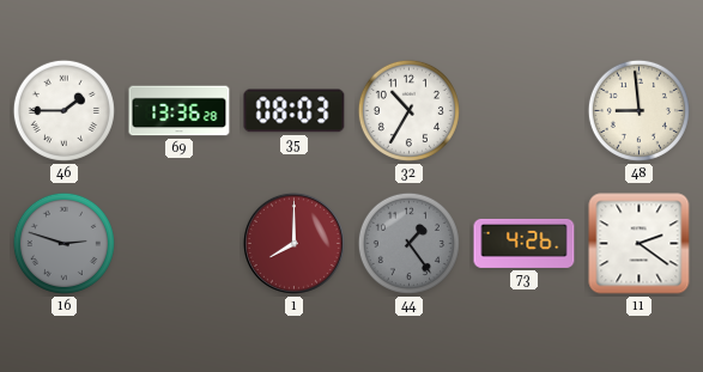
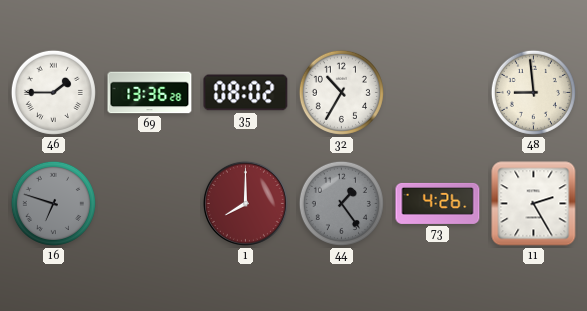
35: 08:03 -> 08:02
16: 2:48 -> 6:48
11: 2:21 -> 2:25
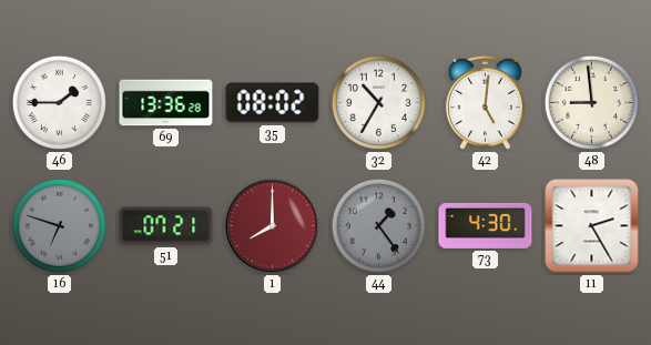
42: none -> 5:01
51: none -> 07:21
73: 4:26 -> 4:30
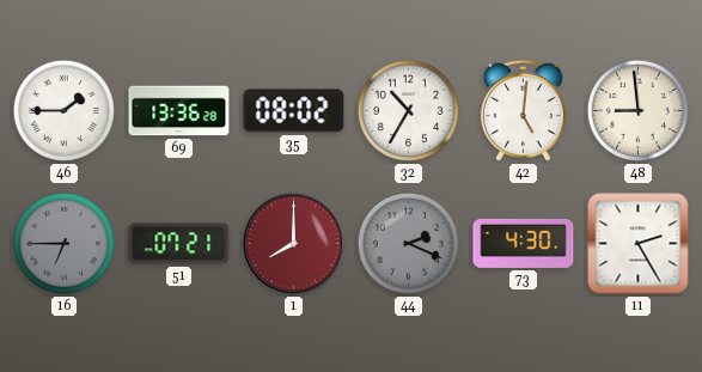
16: 6:48 -> 6:45
44: 1:24 -> 2:19
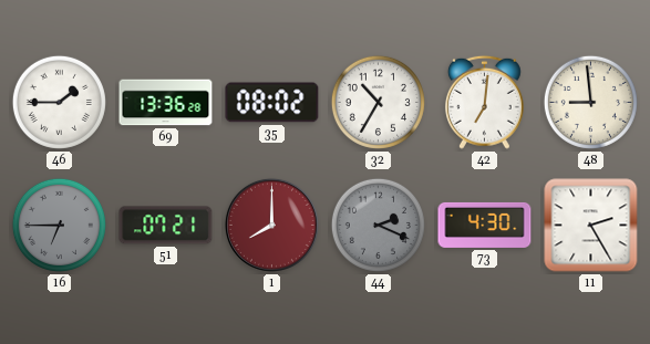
42: 5:01 -> 7:01
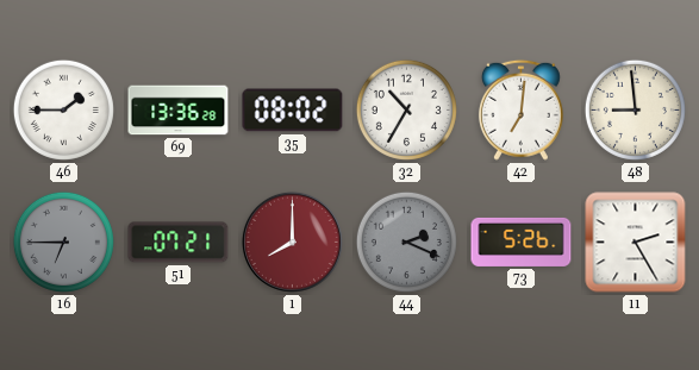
73: 4:30 -> 5:26
